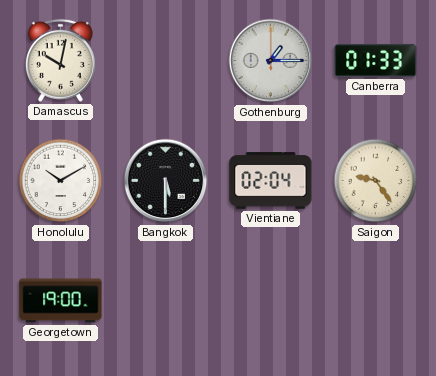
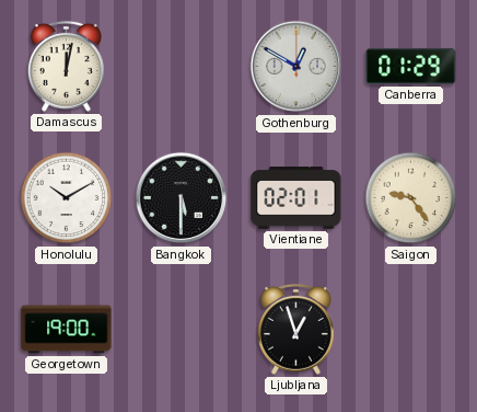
Damascus: 10:02 -> 12:02
Gothenburg: 1:15 -> 12:50
Canberra: 01:33 -> 01:29
Vientiane: 02:04 -> 02:01
Ljubljana: none -> 12:57
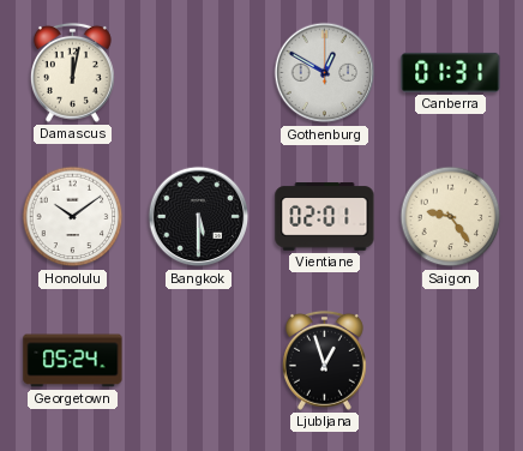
Canberra: 01:29 -> 01:31
Honolulu: 10:10 -> 10:09
Georgetown: 19:00 -> 05:24
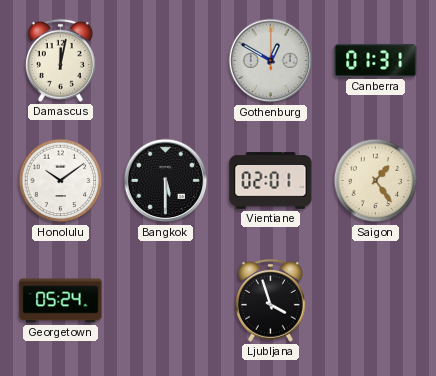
Saigon: 9:24 -> 1:24
Ljubljana: 12:57 -> 3:57
